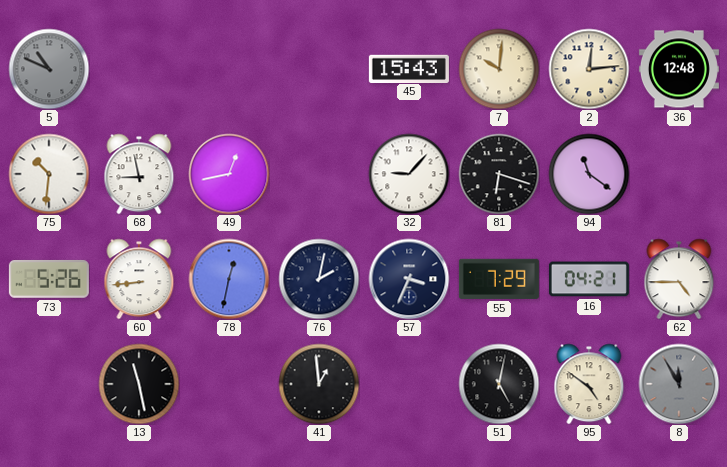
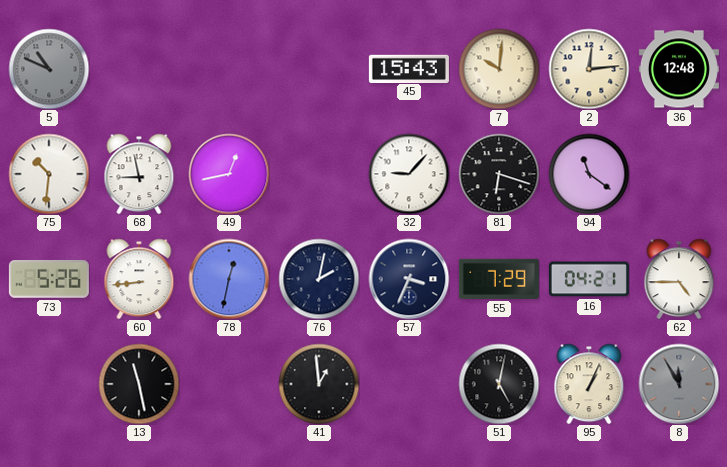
95: 4:51 -> 1:04
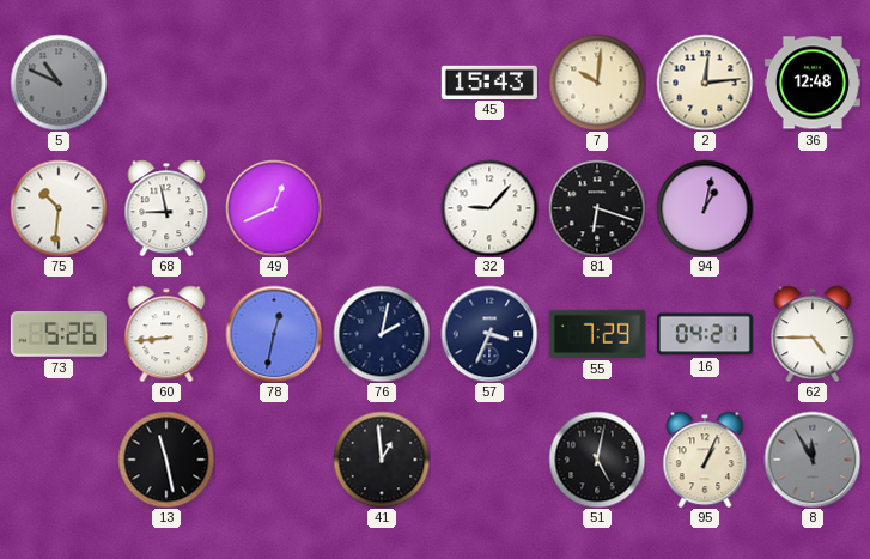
49: 12:43 -> 12:41
94: 11:21 -> 1:02
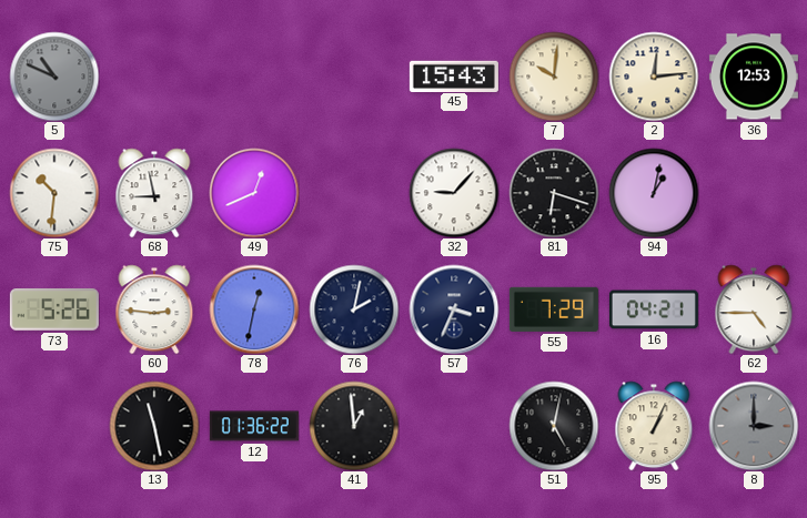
36: 12:48 -> 12:53
60: 8:44 -> 2:46
12: none -> 01:36
8: 11:55 -> 3:00
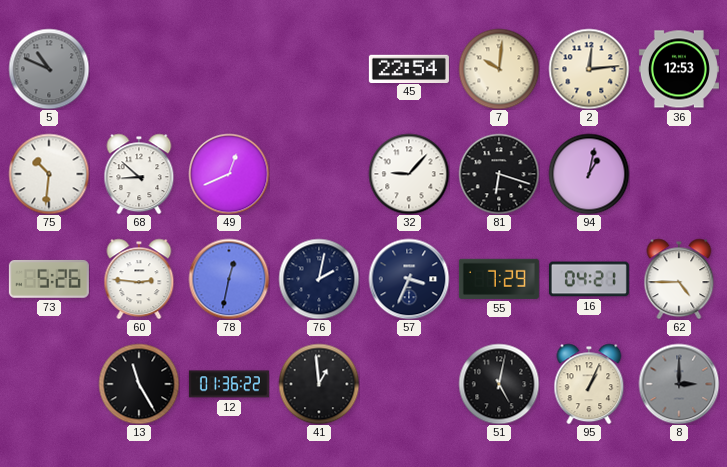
45: 15:43 -> 22:54
68: 8:58 -> 8:52
13: 11:28 -> 11:25
